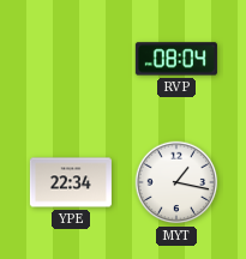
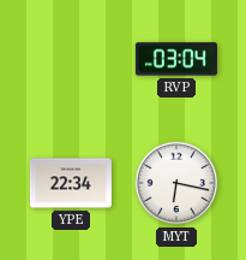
RVP: 08:04 -> 03:04
MYT: 1:17 -> 6:17
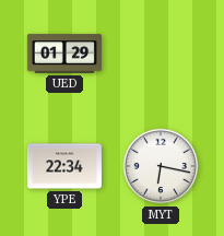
UED: none -> 01:29
RVP: 03:04 -> none
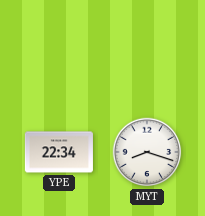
UED: 01:29 -> none
MYT: 6:17 -> 8:18
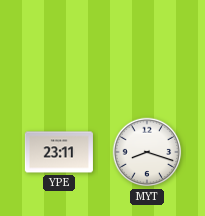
YPE: 22:34 -> 23:11
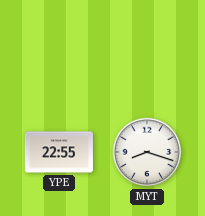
YPE: 23:11 -> 22:55
